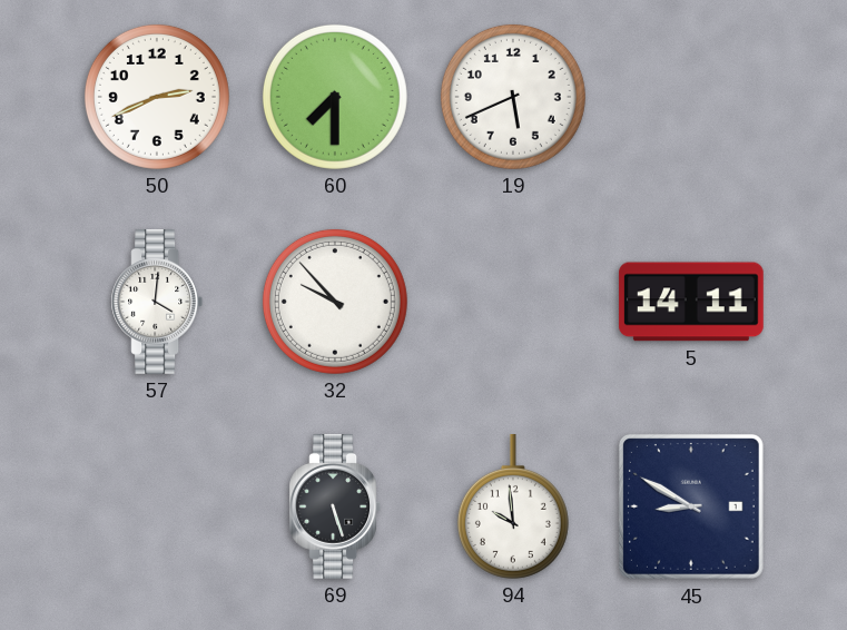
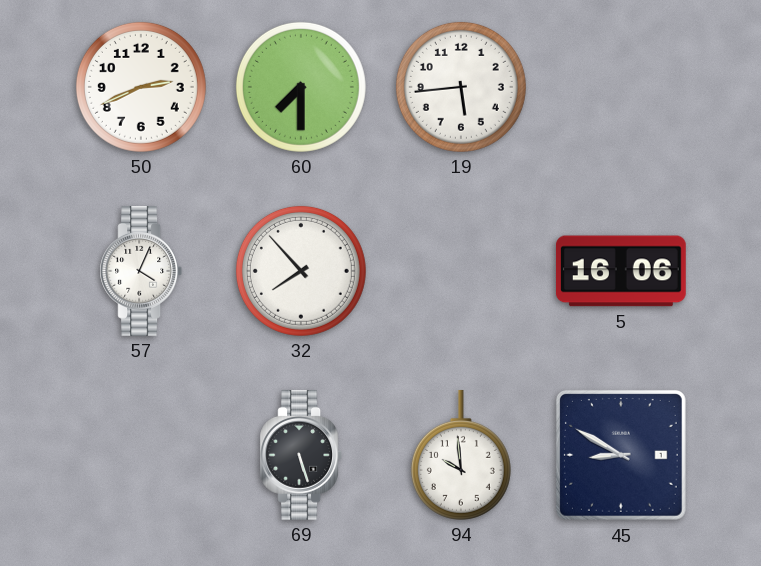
19: 5:41 -> 5:44
57: 4:01 -> 4:04
32: 9:53 -> 7:53
5: 14:11 -> 16:06
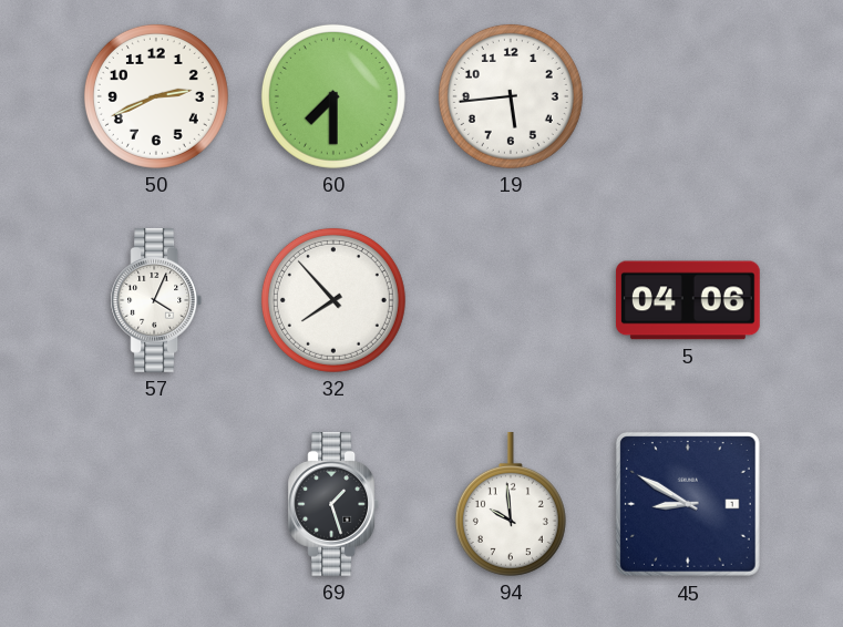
5: 16:06 -> 04:06
69: 5:27 -> 1:27
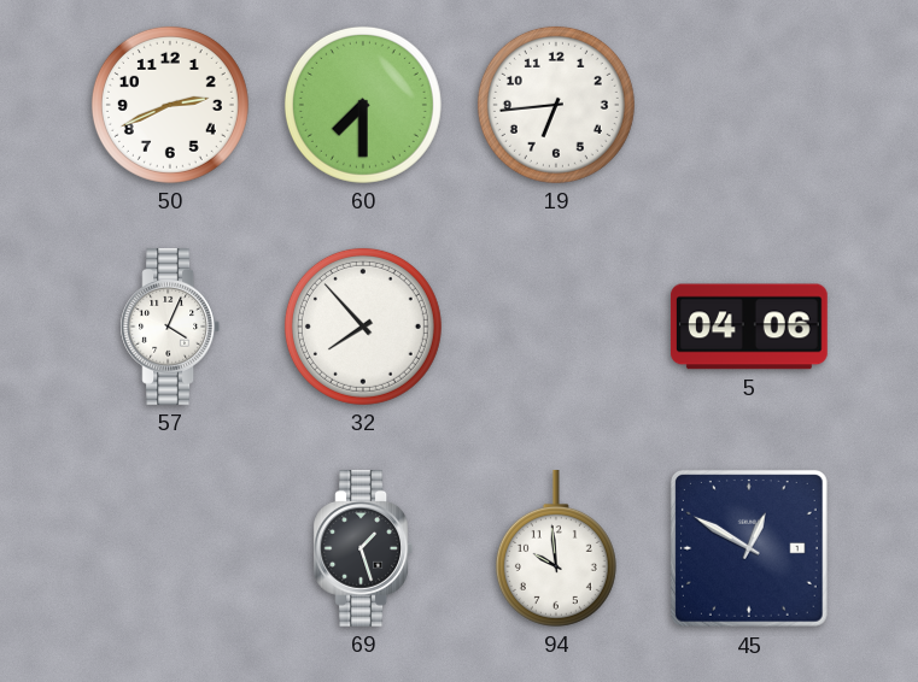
19: 5:44 -> 6:44
45: 8:50 -> 12:50
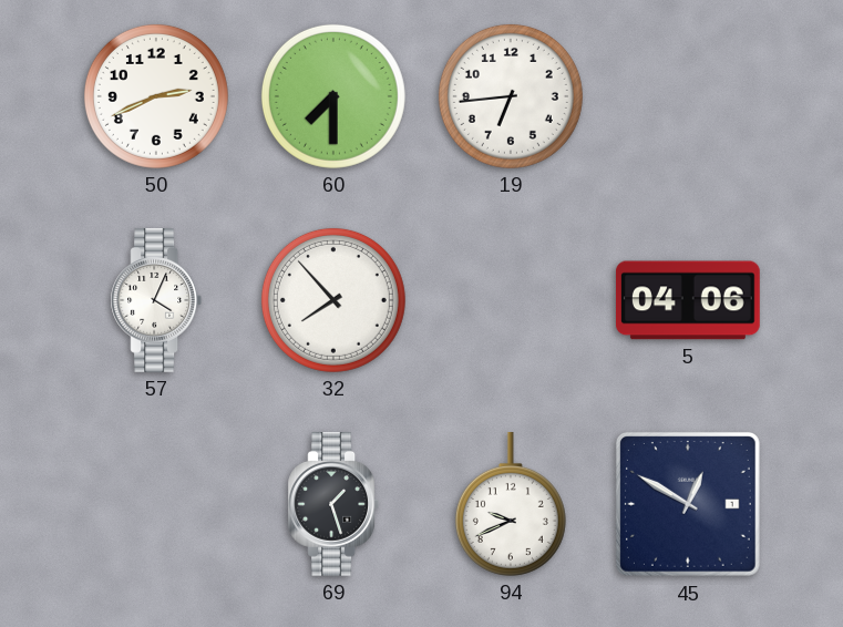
94: 9:59 -> 9:41
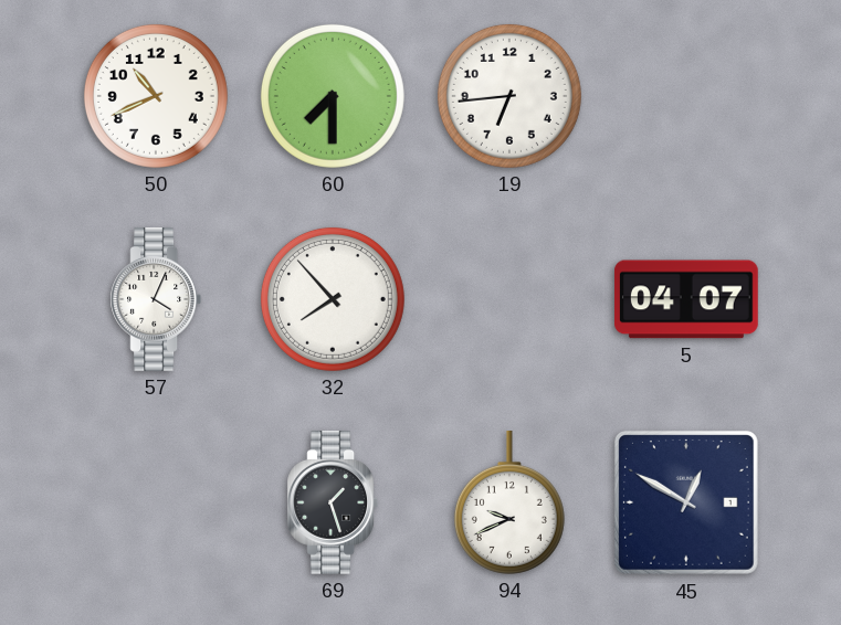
50: 2:41 -> 10:41
5: 04:06 -> 04:07
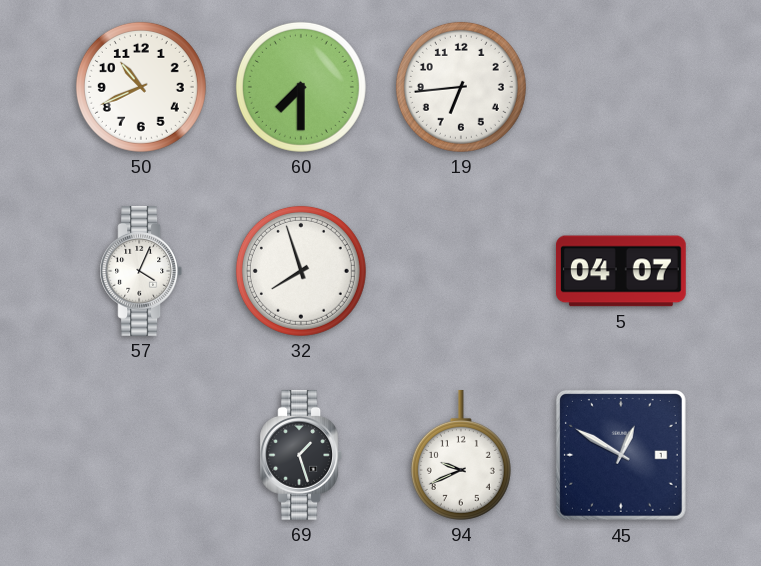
32: 7:53 -> 7:57
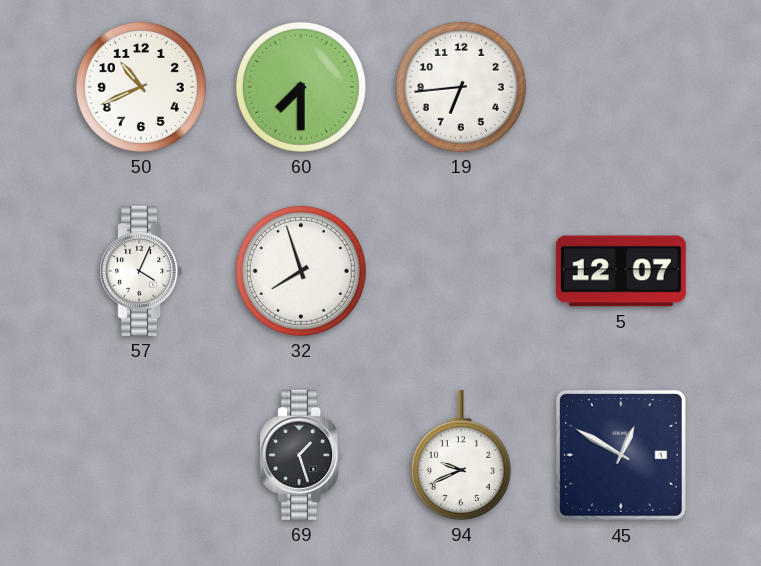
5: 04:07 -> 12:07
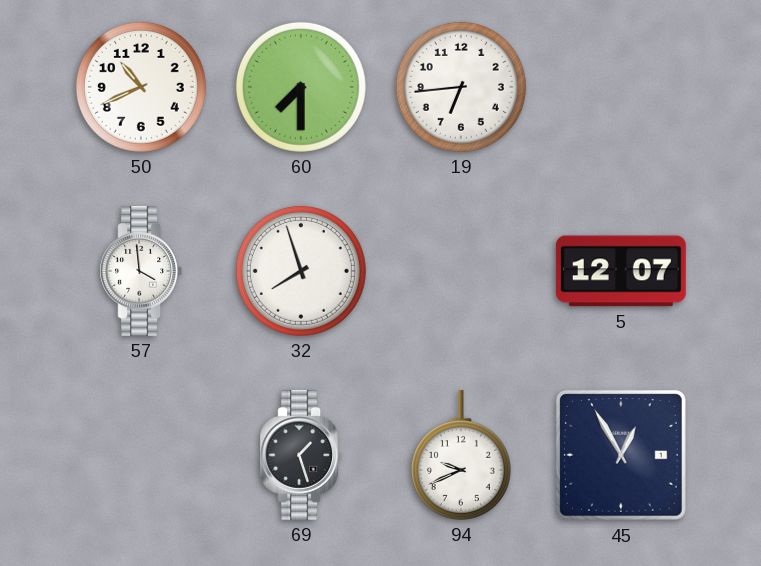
57: 4:04 -> 3:59
45: 12:50 -> 12:55
